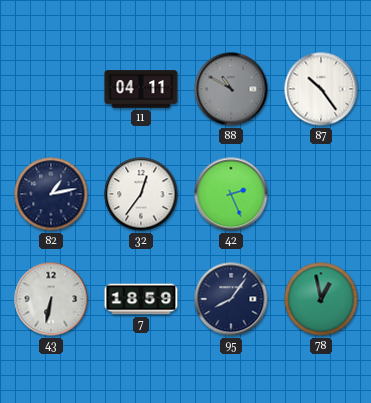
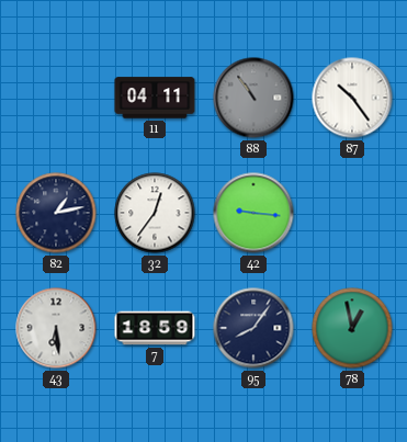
88: 10:50 -> 10:54
42: 2:26 -> 9:16
43: 6:32 -> 6:29
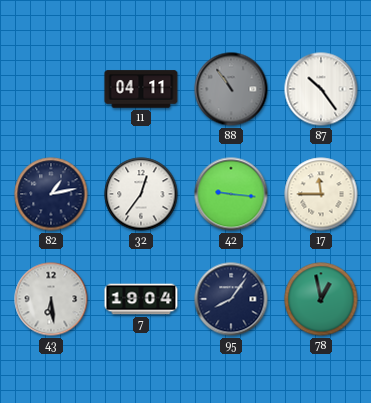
17: none -> 11:45
7: 18:59 -> 19:04
